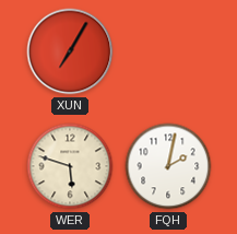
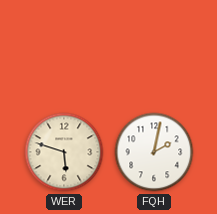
XUN: 7:05 -> none
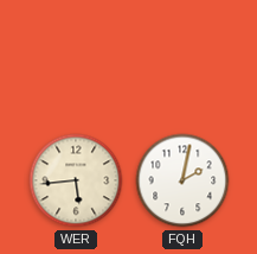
WER: 5:48 -> 5:44
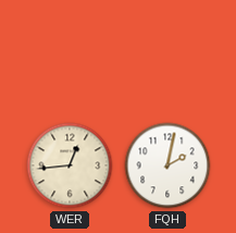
WER: 5:44 -> 12:44
